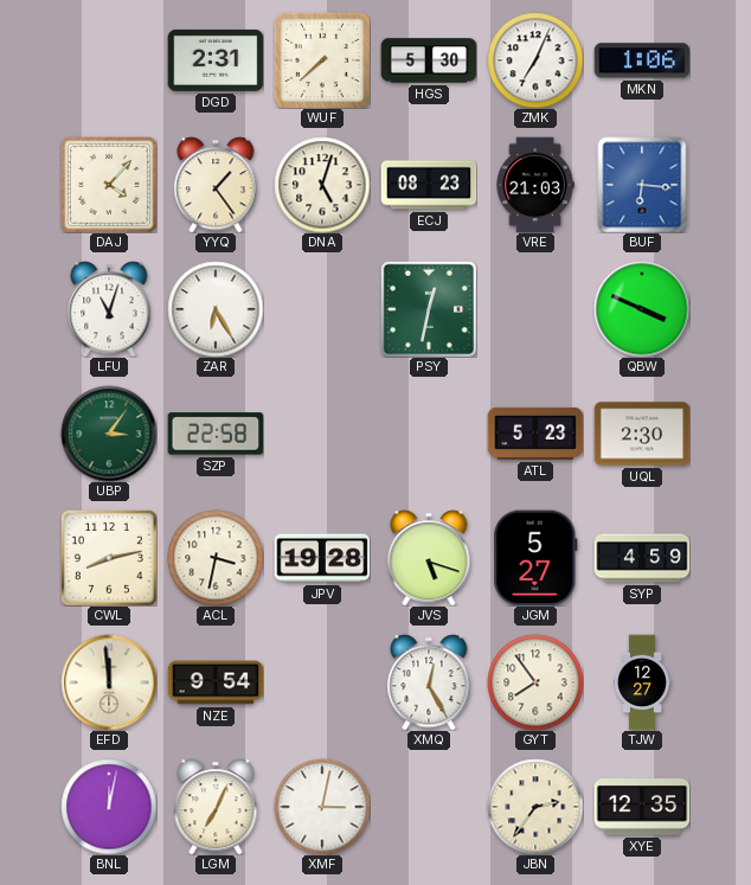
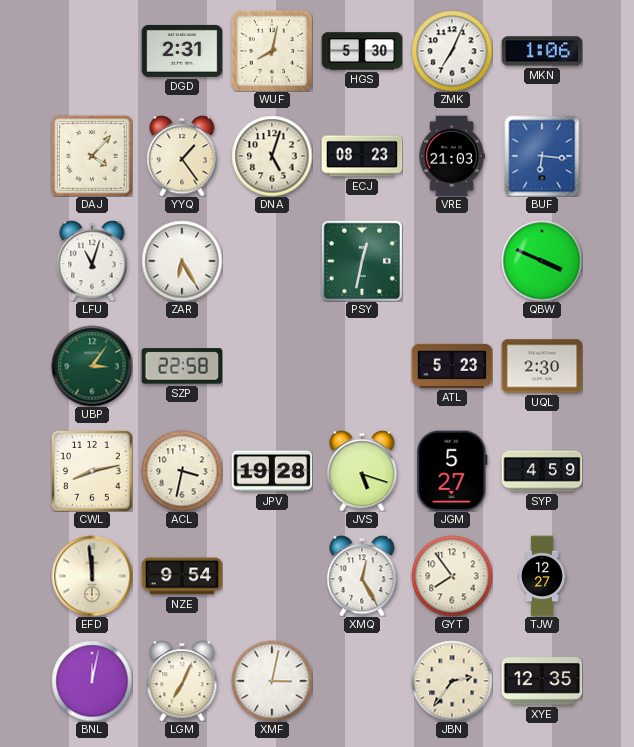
WUF: 7:38 -> 8:02
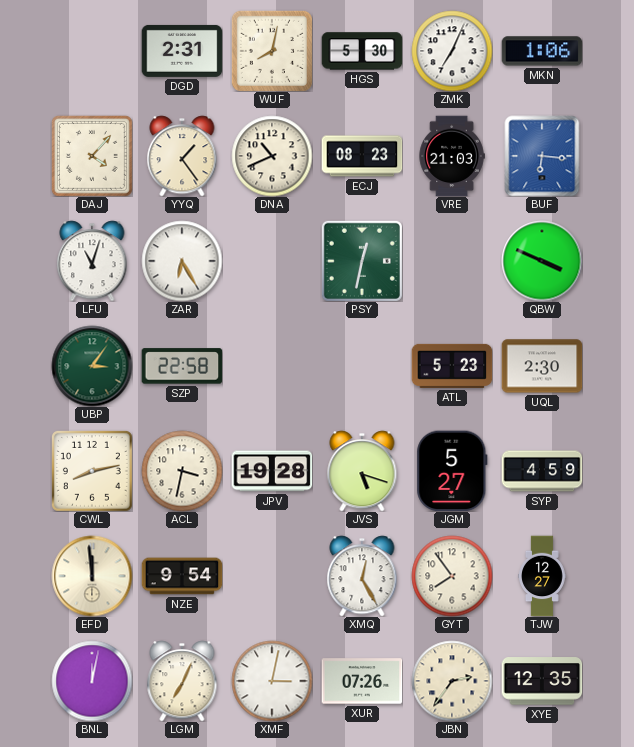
DNA: 5:03 -> 10:41
XUR: none -> 07:26
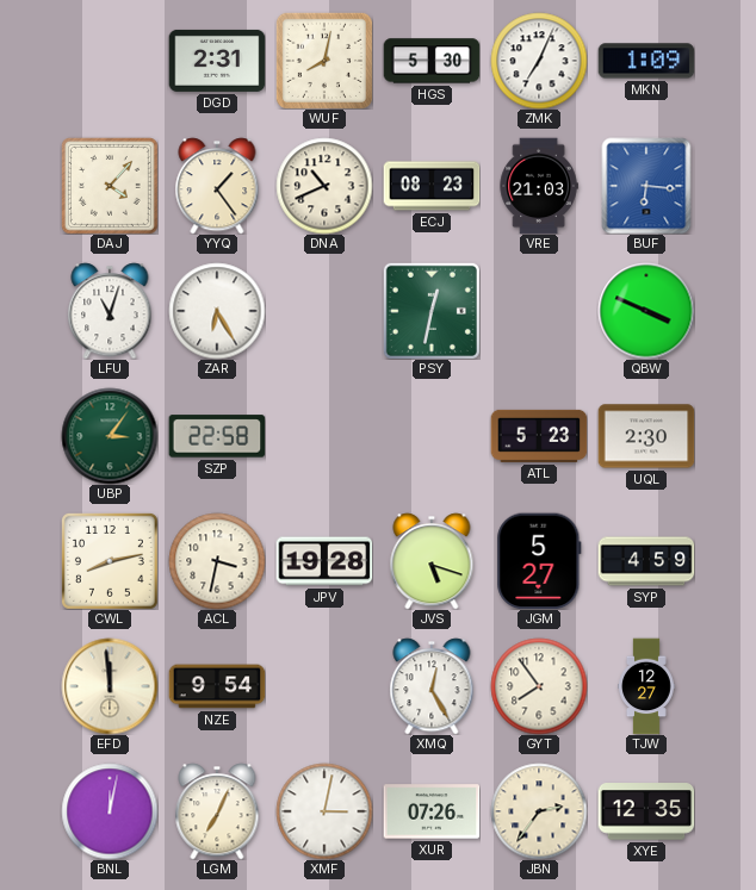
MKN: 1:06 -> 1:09
